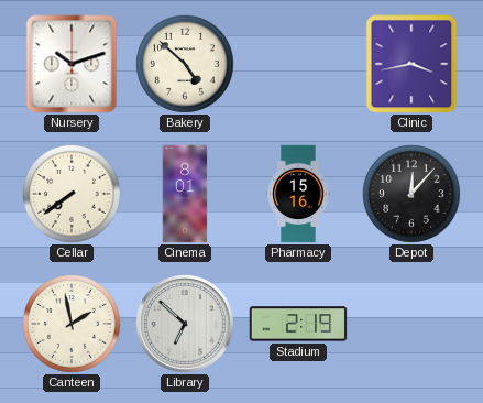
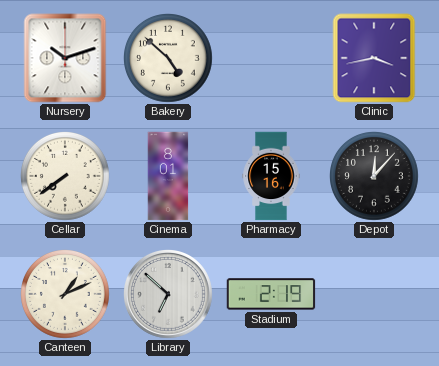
Canteen: 1:58 -> 1:11
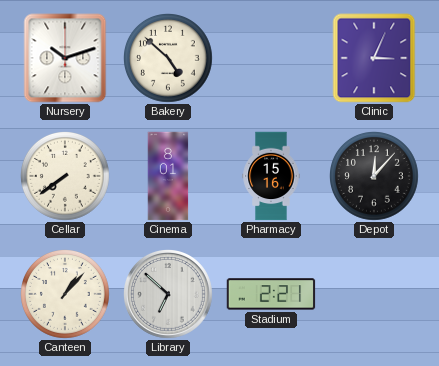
Clinic: 3:43 -> 3:04
Canteen: 1:11 -> 1:07
Stadium: 2:19 -> 2:21
